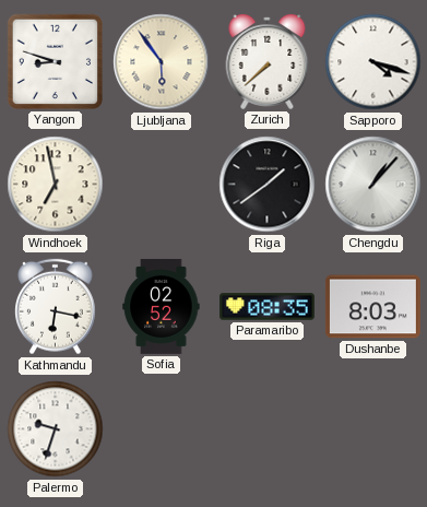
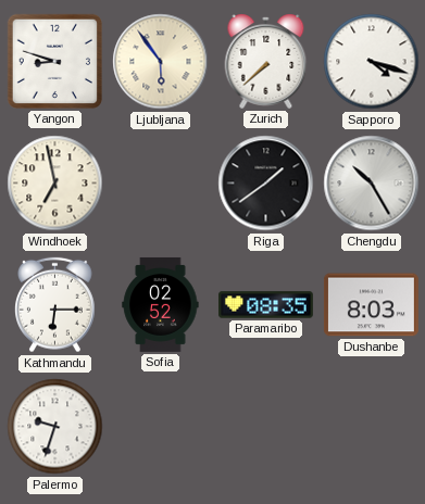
Chengdu: 1:07 -> 10:25
Kathmandu: 6:17 -> 6:15
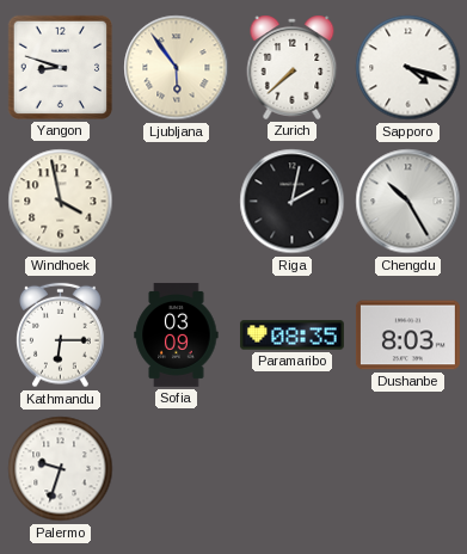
Windhoek: 6:58 -> 3:58
Riga: 1:39 -> 2:02
Sofia: 02:52 -> 03:09
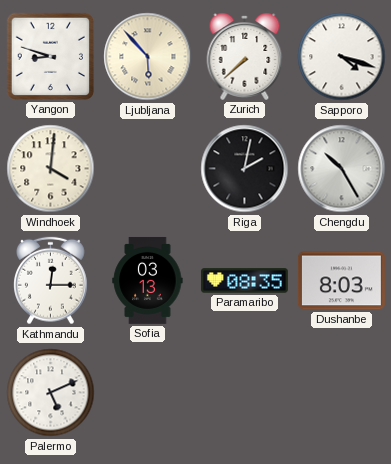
Ljubljana: 5:54 -> 5:53
Windhoek: 3:58 -> 4:01
Kathmandu: 6:15 -> 12:15
Sofia: 03:09 -> 03:13
Palermo: 9:33 -> 5:11
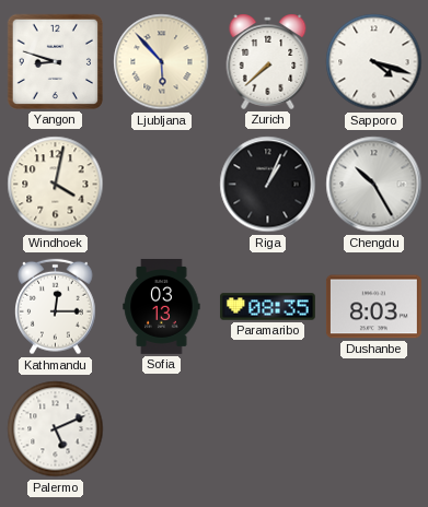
Windhoek: 4:01 -> 4:02
Riga: 2:02 -> 1:04
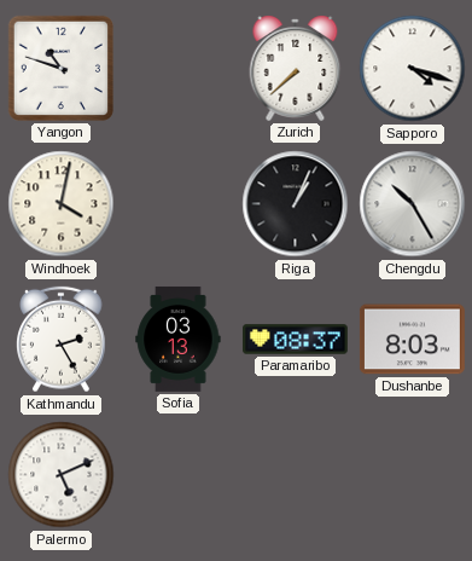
Yangon: 8:48 -> 10:48
Ljubljana: 5:53 -> none
Kathmandu: 12:15 -> 2:25
Paramaribo: 08:35 -> 08:37
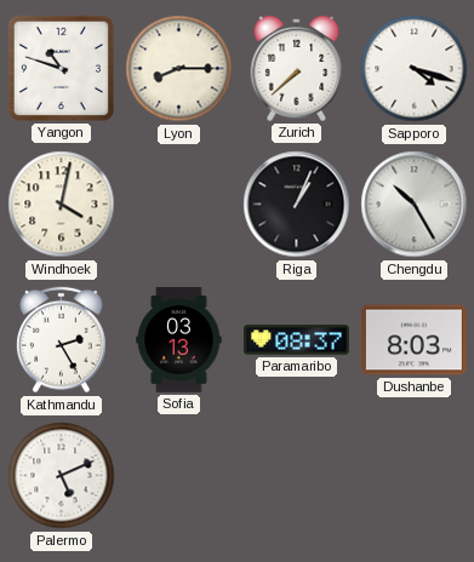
Lyon: none -> 8:15
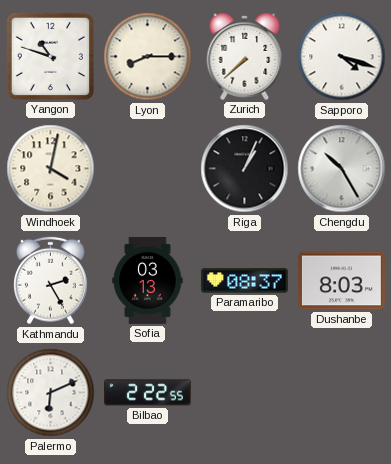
Palermo: 5:11 -> 6:11
Bilbao: none -> 2:22
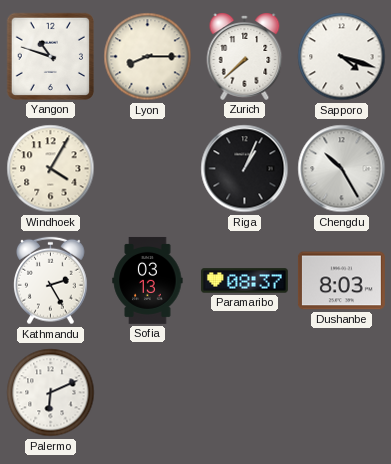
Windhoek: 4:02 -> 4:05
Bilbao: 2:22 -> none
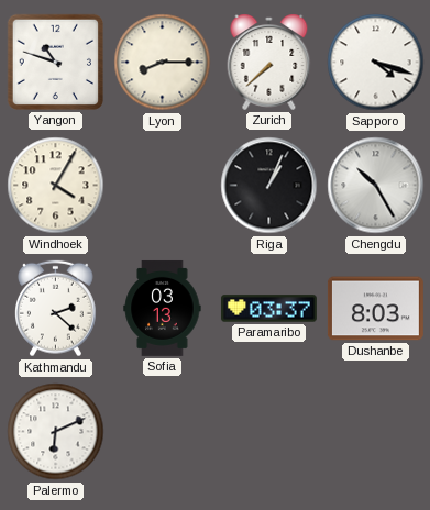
Kathmandu: 2:25 -> 2:22
Paramaribo: 08:37 -> 03:37
